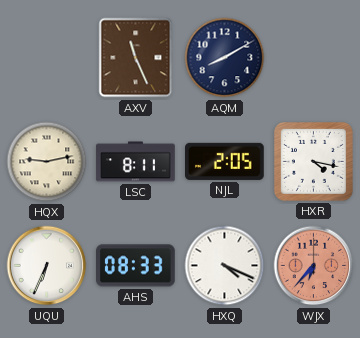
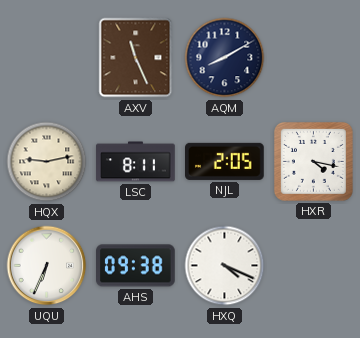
AHS: 08:33 -> 09:38
WJX: 6:37 -> none
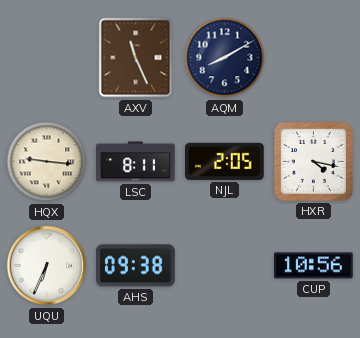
HQX: 9:13 -> 9:16
HXQ: 4:19 -> none
CUP: none -> 10:56
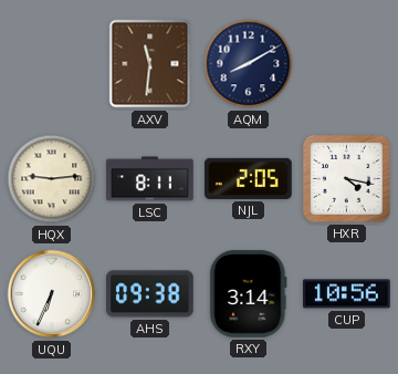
AXV: 11:26 -> 11:31
HQX: 9:16 -> 9:14
RXY: none -> 3:14
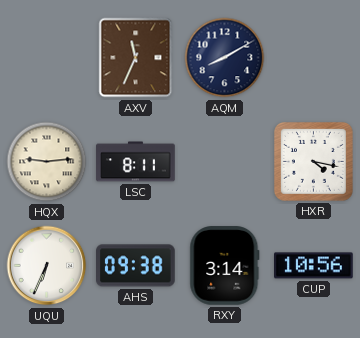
AXV: 11:31 -> 11:34
NJL: 2:05 -> none
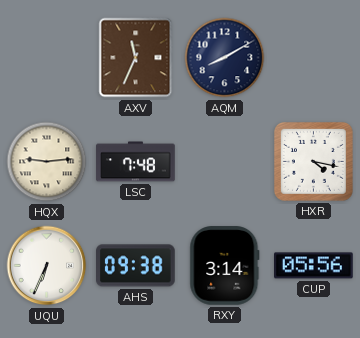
LSC: 8:11 -> 7:48
CUP: 10:56 -> 05:56
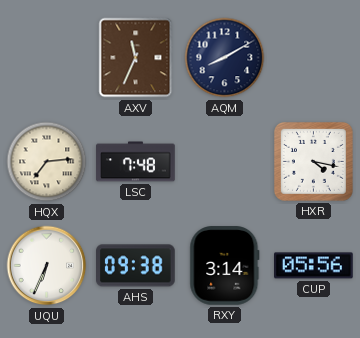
HQX: 9:14 -> 7:14
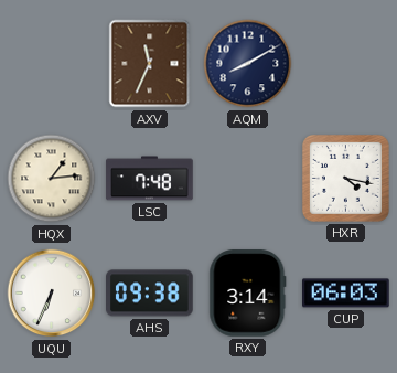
HQX: 7:14 -> 1:14
CUP: 05:56 -> 06:03
